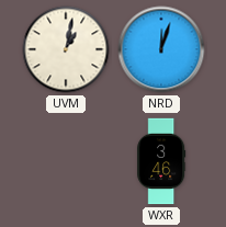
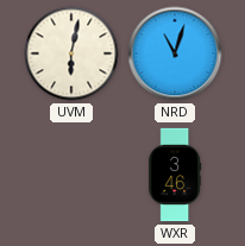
UVM: 1:02 -> 6:02
NRD: 12:03 -> 11:03
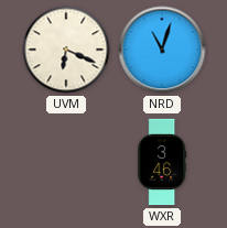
UVM: 6:02 -> 6:19
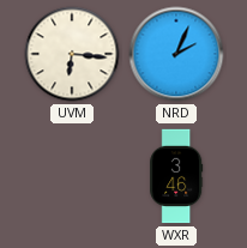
UVM: 6:19 -> 6:16
NRD: 11:03 -> 2:04
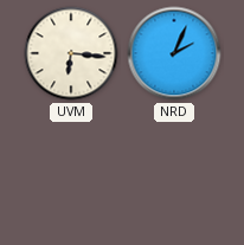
WXR: 3:46 -> none
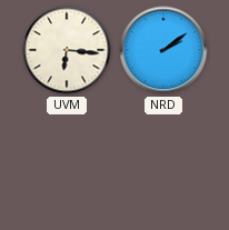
NRD: 2:04 -> 2:09
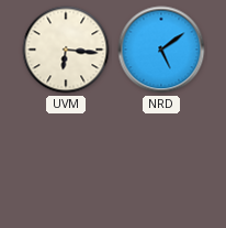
NRD: 2:09 -> 5:09
